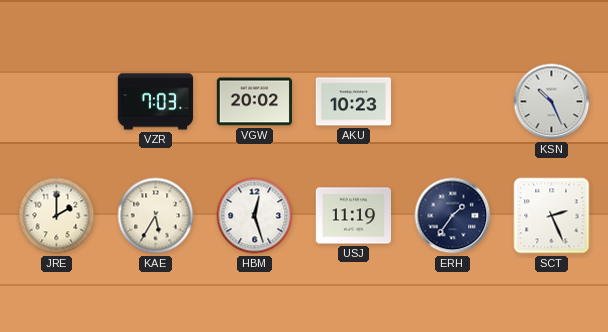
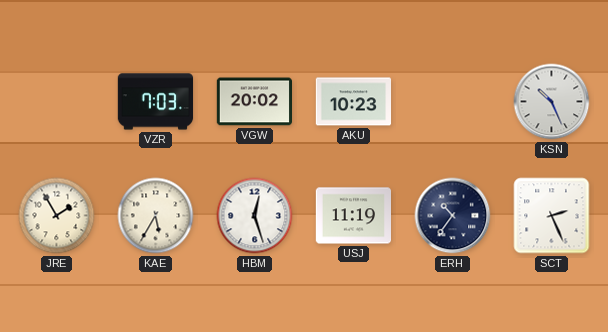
JRE: 2:00 -> 1:55
ERH: 1:36 -> 10:36
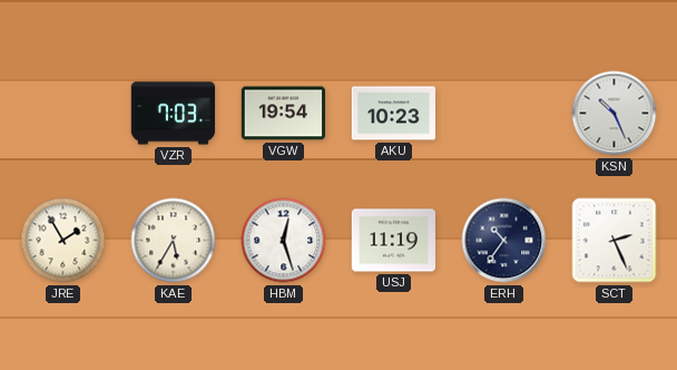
VGW: 20:02 -> 19:54
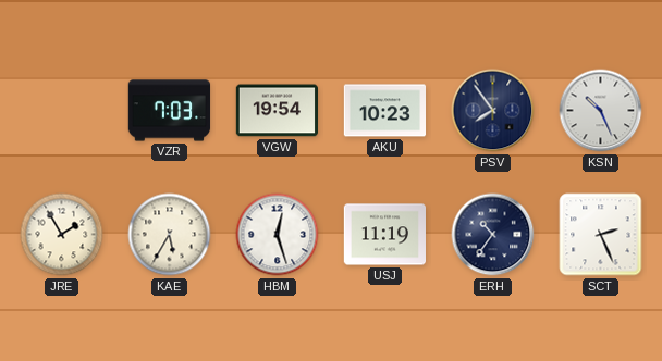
PSV: none -> 7:54
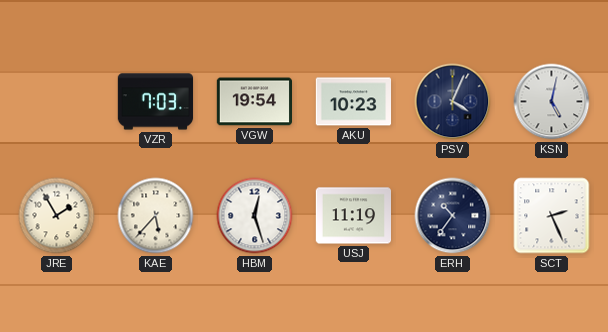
PSV: 7:54 -> 4:04
KSN: 10:26 -> 5:02
KAE: 5:35 -> 5:37
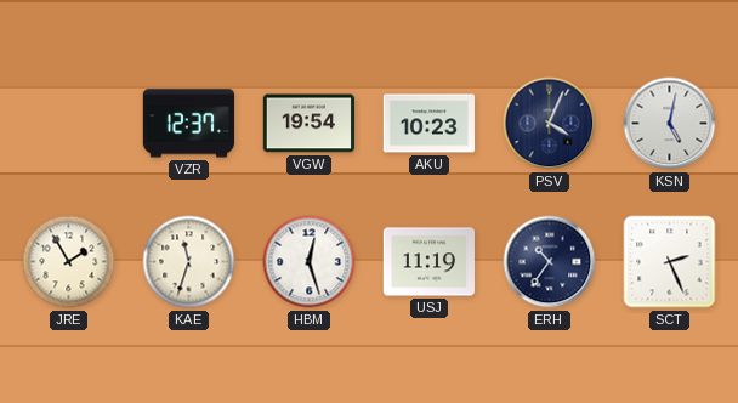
VZR: 7:03 -> 12:37
KAE: 5:37 -> 11:33
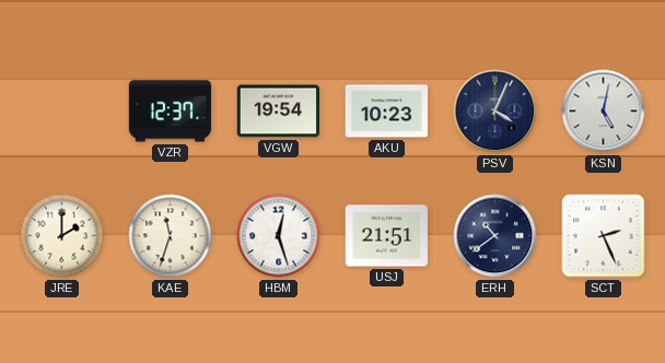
JRE: 1:55 -> 2:00
USJ: 11:19 -> 21:51
ERH: 10:36 -> 10:39
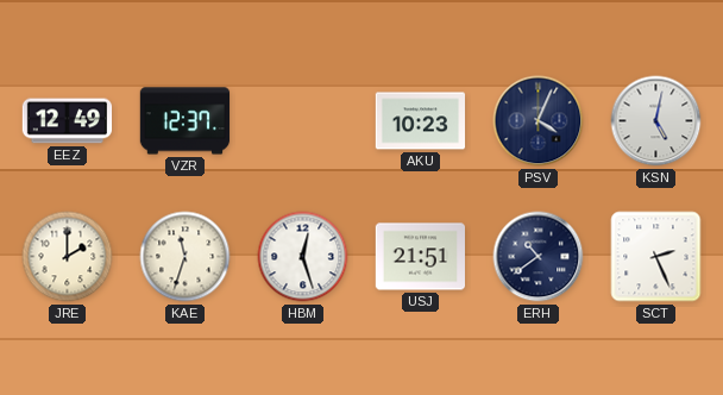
EEZ: none -> 12:49
VGW: 19:54 -> none
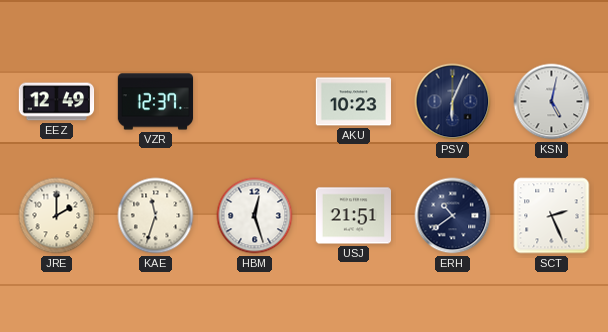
PSV: 4:04 -> 6:04
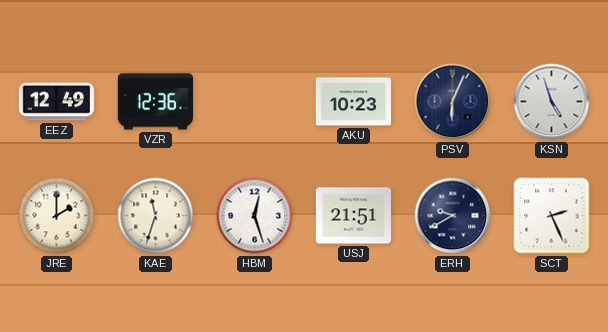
VZR: 12:37 -> 12:36
KSN: 5:02 -> 4:57
ERH: 10:39 -> 9:40
